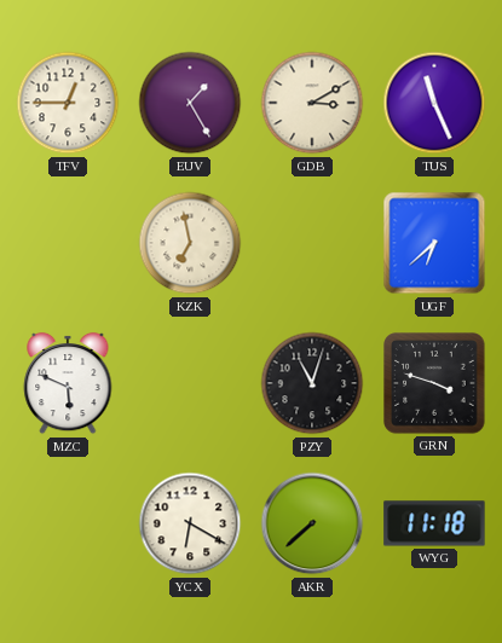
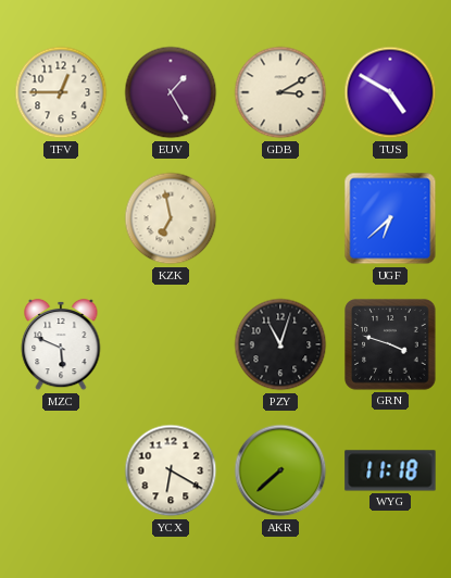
TUS: 11:26 -> 4:50
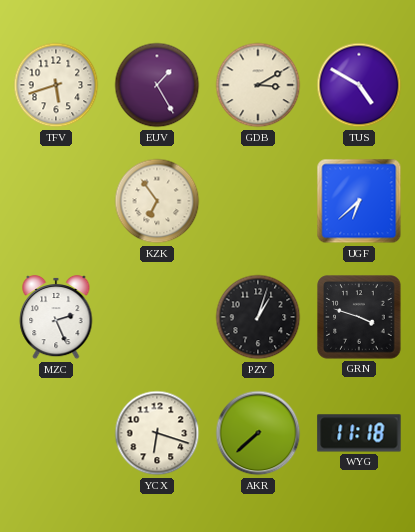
TFV: 12:45 -> 5:42
KZK: 6:58 -> 6:54
MZC: 5:49 -> 2:26
PZY: 11:03 -> 1:03
YCX: 6:20 -> 6:18
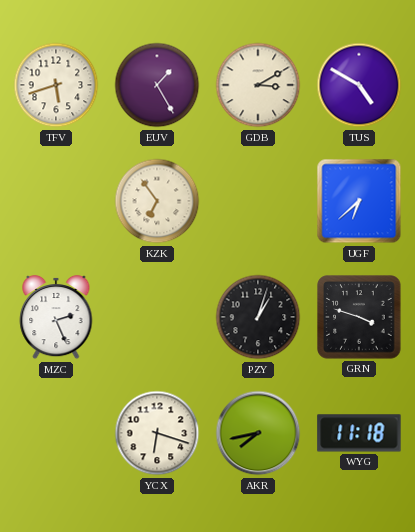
AKR: 7:38 -> 7:43
